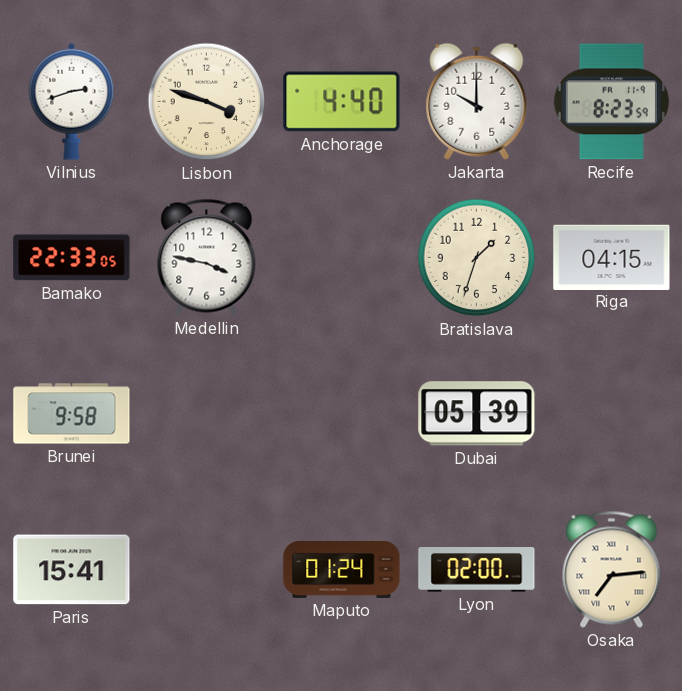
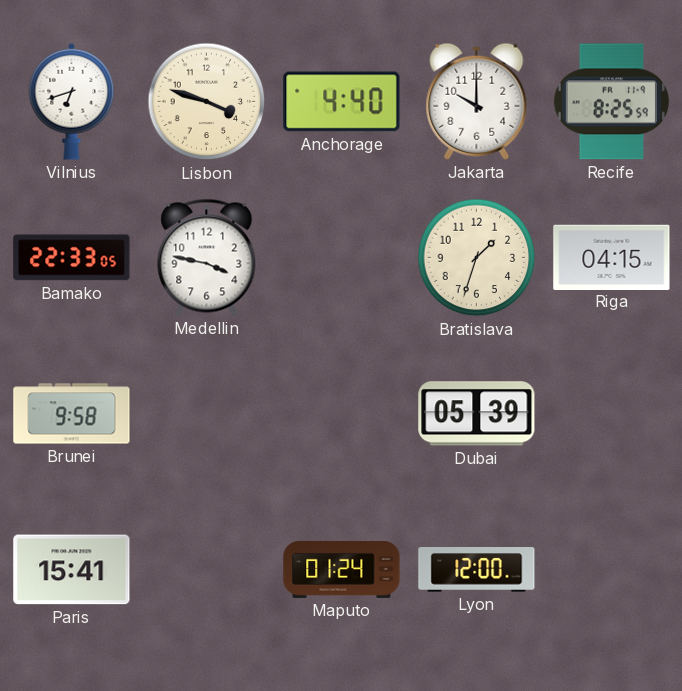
Vilnius: 2:42 -> 6:42
Recife: 8:23 -> 8:25
Lyon: 02:00 -> 12:00
Osaka: 7:14 -> none
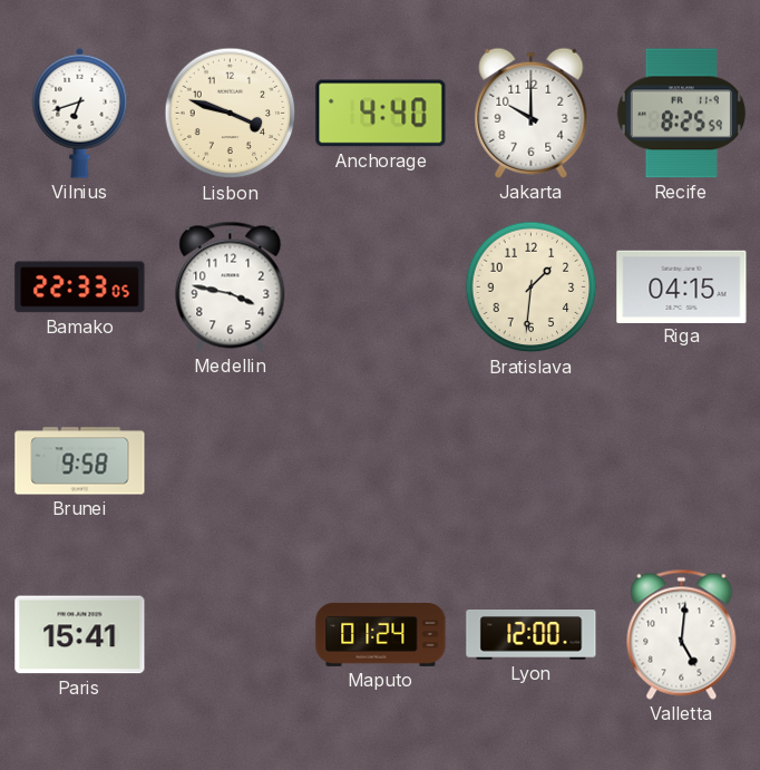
Bratislava: 1:33 -> 1:31
Dubai: 05:39 -> none
Valletta: none -> 5:01
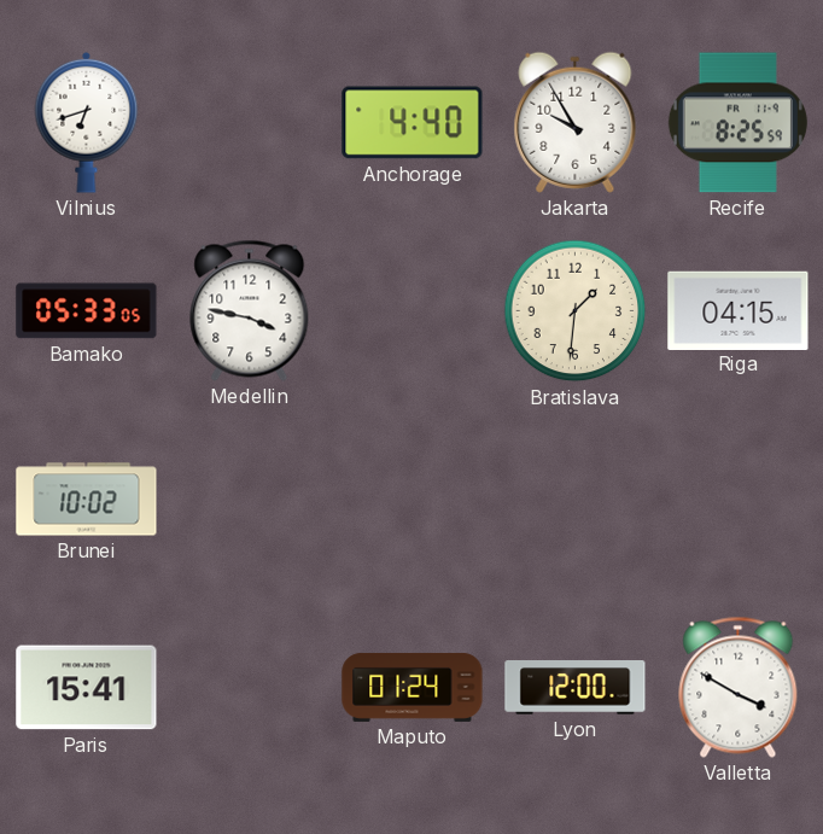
Lisbon: 3:48 -> none
Jakarta: 10:00 -> 9:55
Bamako: 22:33 -> 05:33
Brunei: 9:58 -> 10:02
Valletta: 5:01 -> 3:50
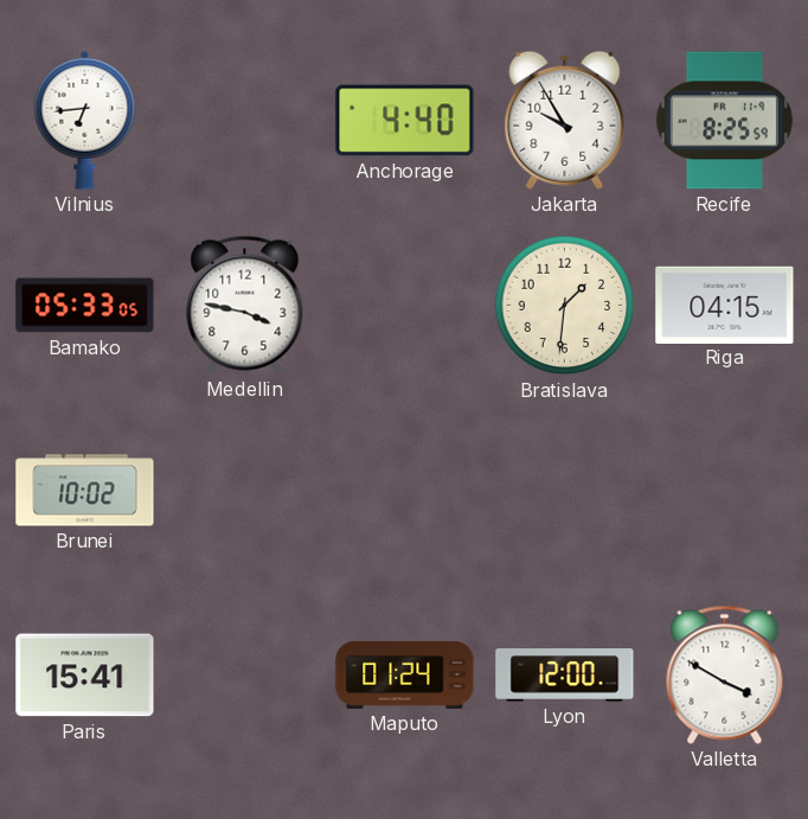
Vilnius: 6:42 -> 6:44
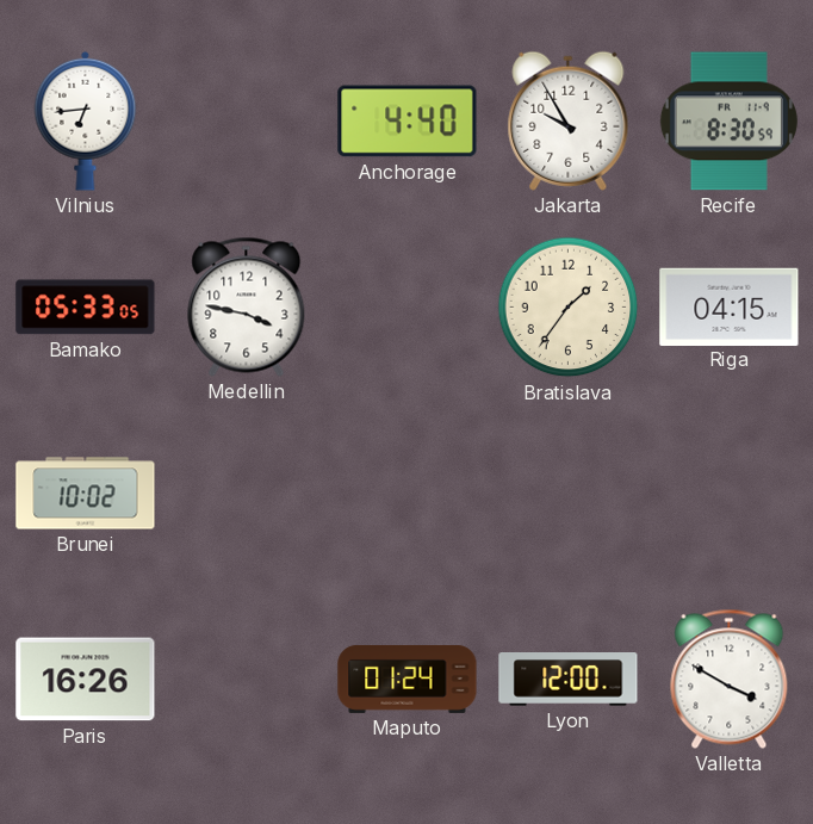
Recife: 8:25 -> 8:30
Bratislava: 1:31 -> 1:36
Paris: 15:41 -> 16:26
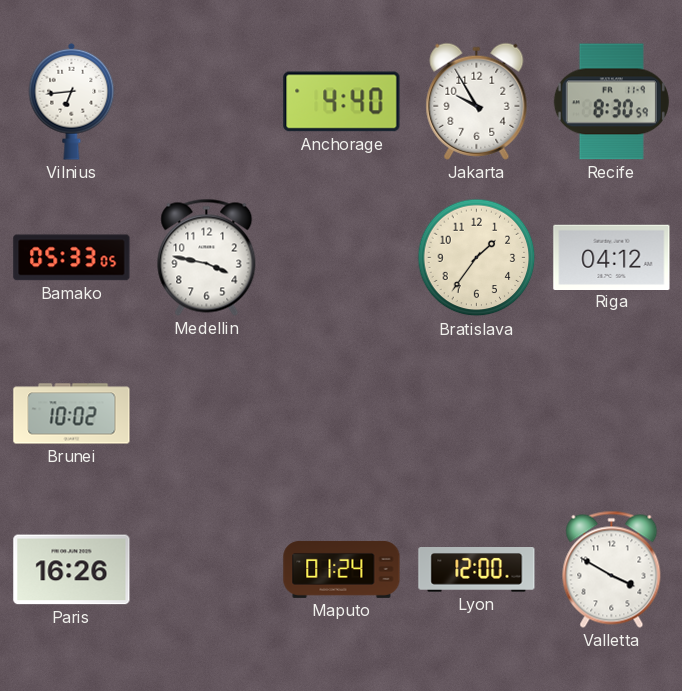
Riga: 04:15 -> 04:12
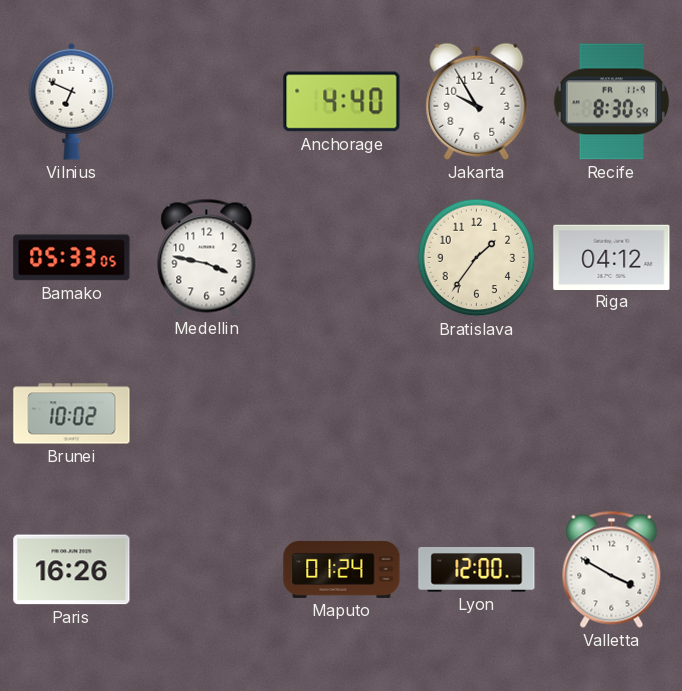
Vilnius: 6:44 -> 6:49
